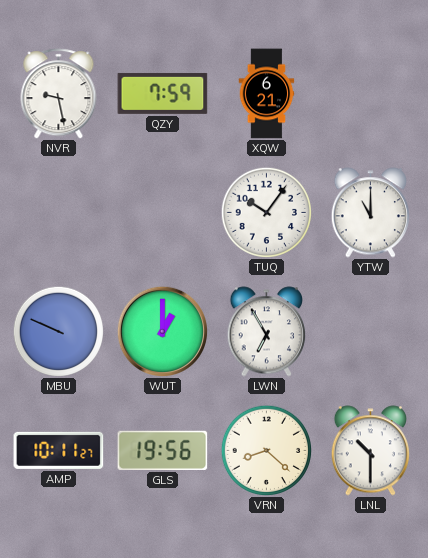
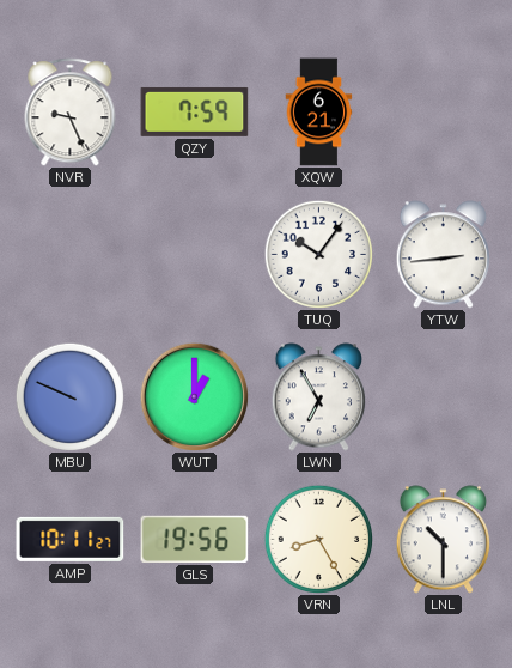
NVR: 9:28 -> 9:26
YTW: 11:00 -> 2:44
VRN: 8:22 -> 8:25
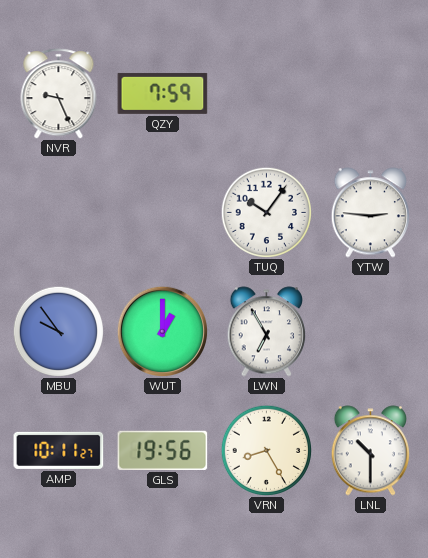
XQW: 6:21 -> none
YTW: 2:44 -> 2:46
MBU: 9:49 -> 9:54
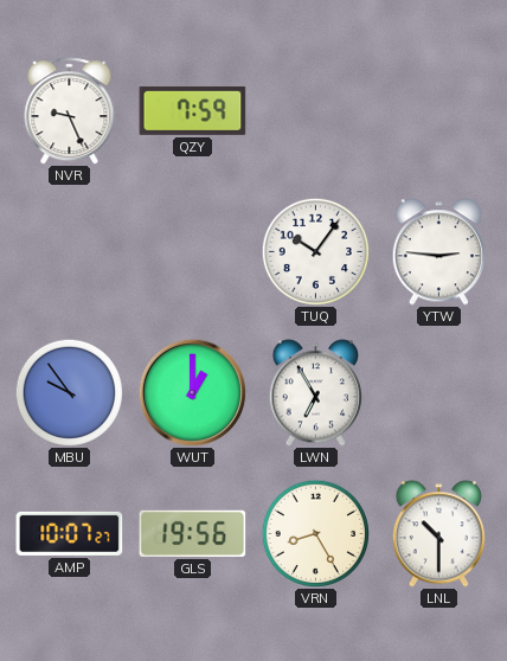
AMP: 10:11 -> 10:07
